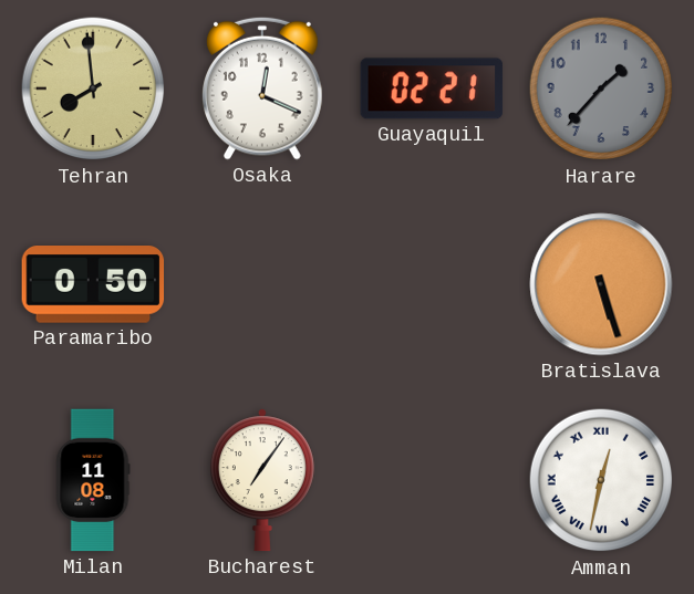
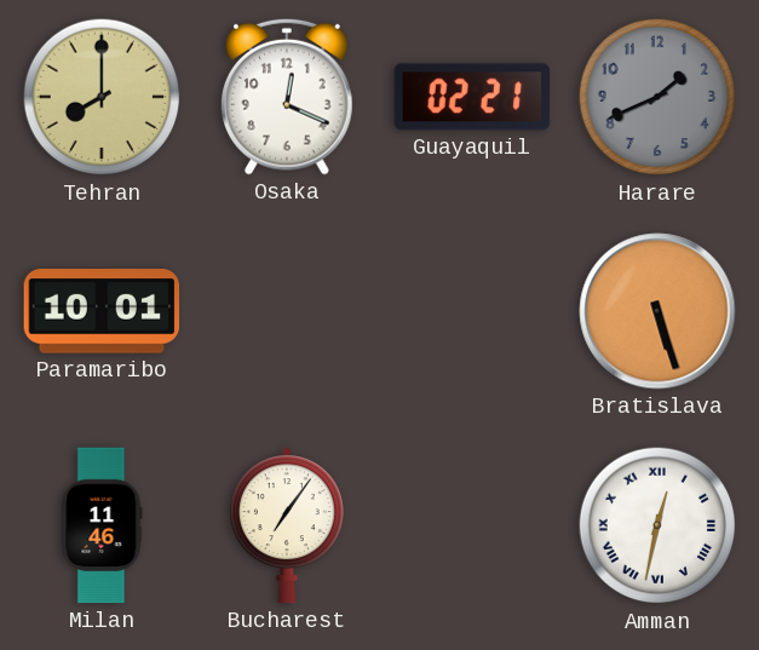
Tehran: 7:59 -> 8:00
Harare: 1:37 -> 1:41
Paramaribo: 0:50 -> 10:01
Milan: 11:08 -> 11:46
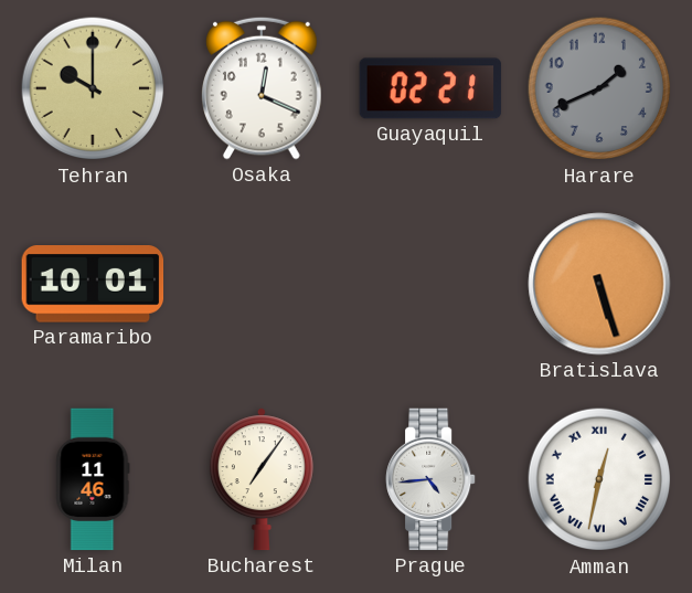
Tehran: 8:00 -> 10:00
Prague: none -> 4:44
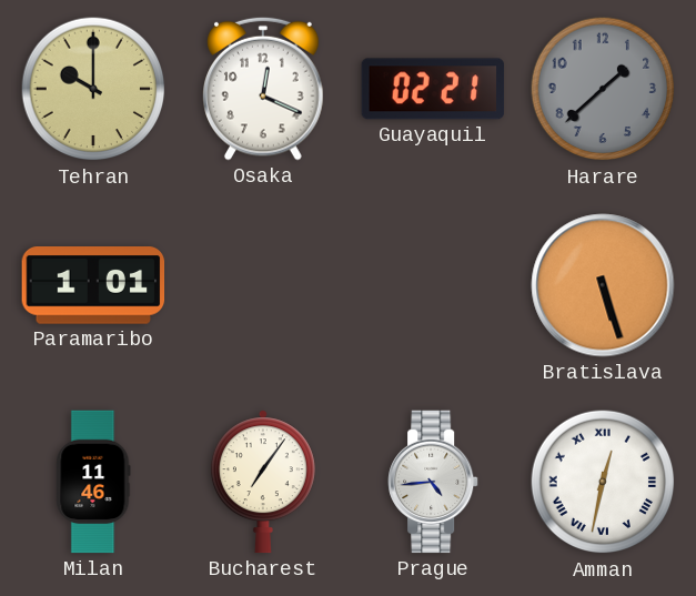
Harare: 1:41 -> 1:38
Paramaribo: 10:01 -> 1:01
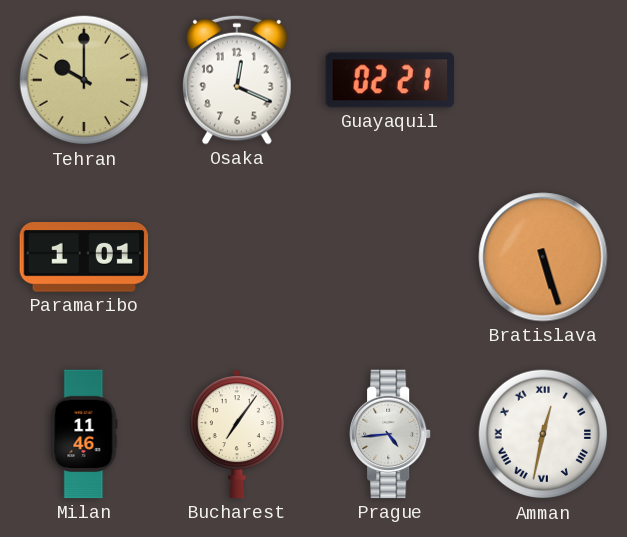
Harare: 1:38 -> none
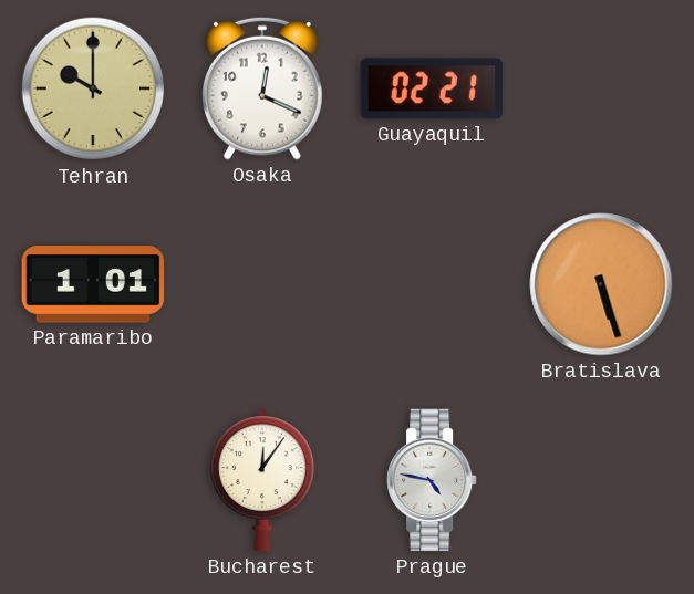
Milan: 11:46 -> none
Bucharest: 7:06 -> 12:06
Prague: 4:44 -> 4:47
Amman: 12:32 -> none
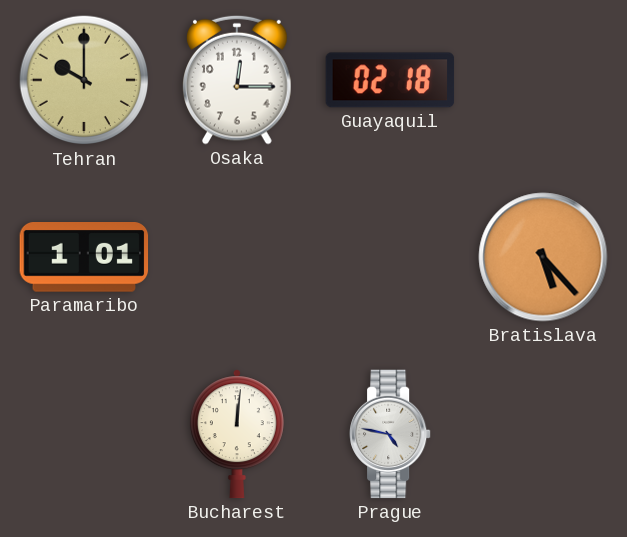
Osaka: 12:19 -> 12:15
Guayaquil: 02:21 -> 02:18
Bratislava: 5:27 -> 5:23
Bucharest: 12:06 -> 12:01
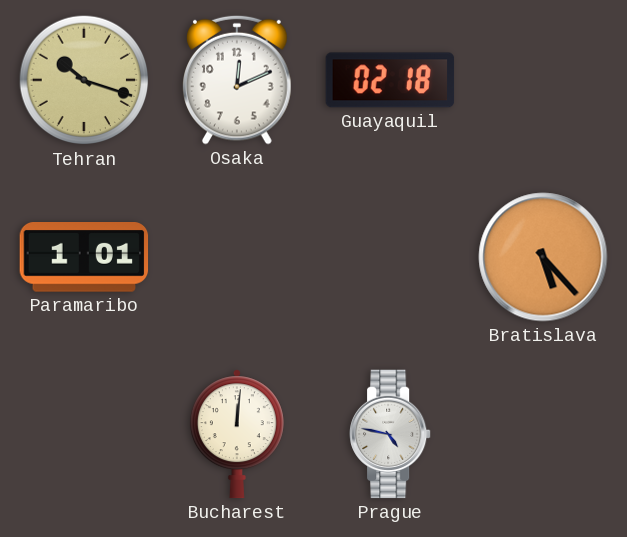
Tehran: 10:00 -> 10:18
Osaka: 12:15 -> 12:11
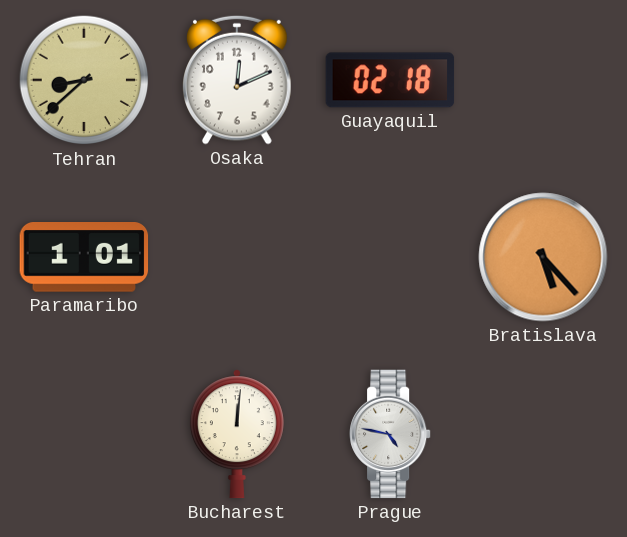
Tehran: 10:18 -> 8:38
